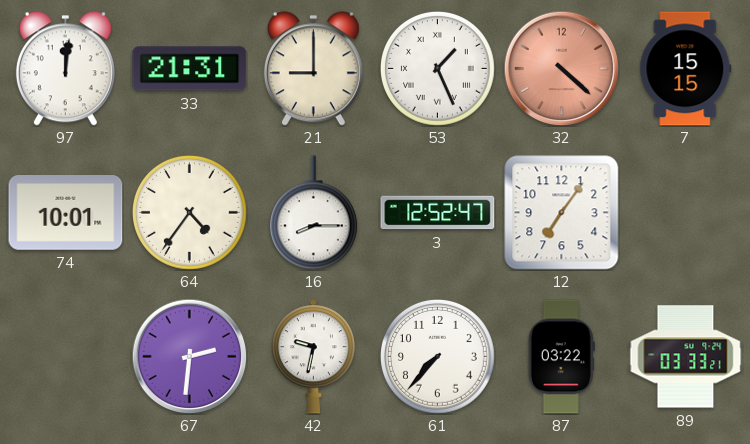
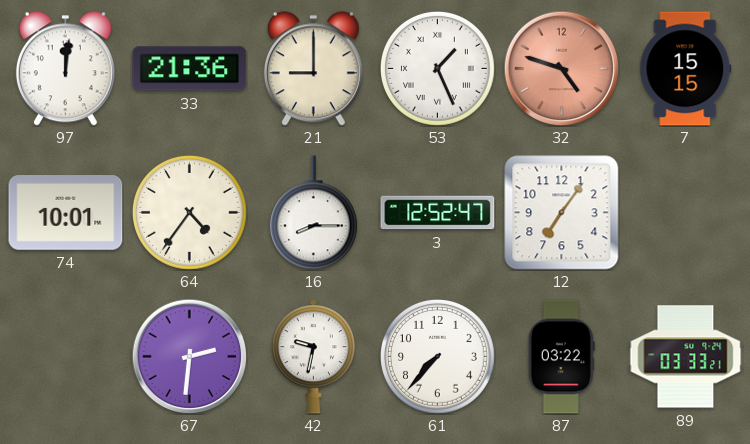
33: 21:31 -> 21:36
32: 4:22 -> 4:48
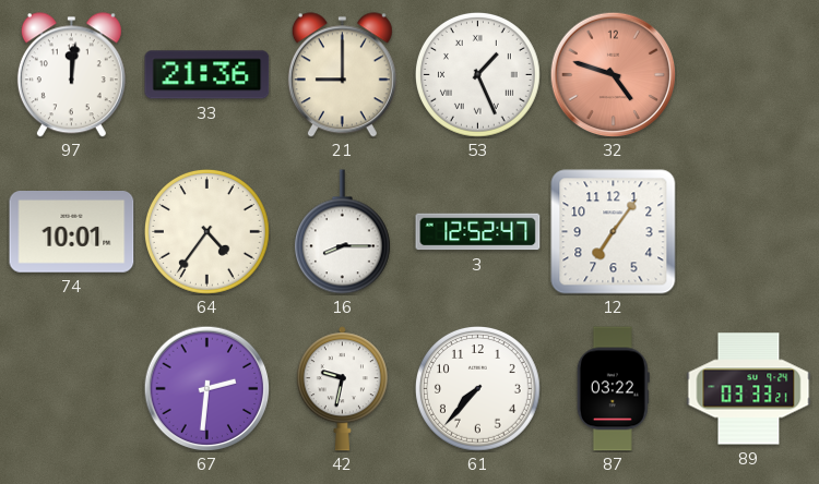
7: 15:15 -> none
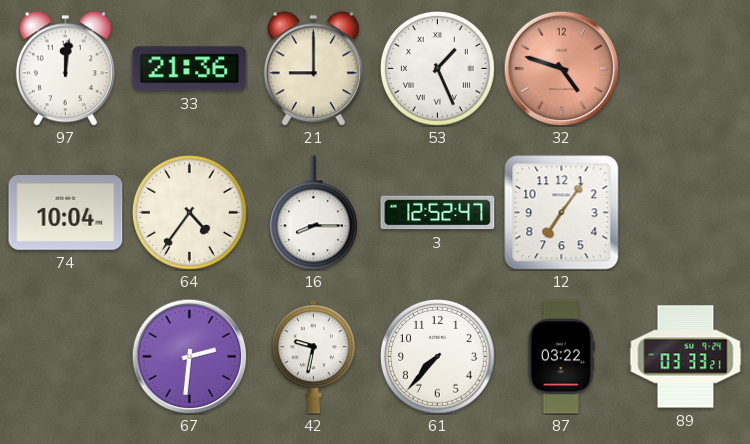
74: 10:01 -> 10:04
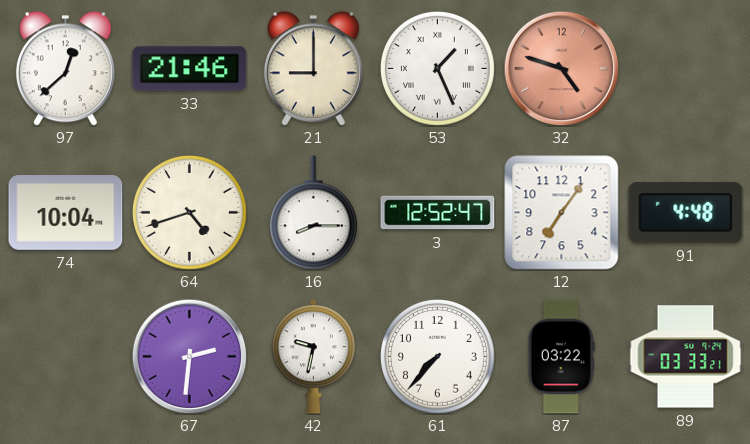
97: 12:01 -> 12:38
33: 21:36 -> 21:46
64: 4:36 -> 4:42
91: none -> 4:48
